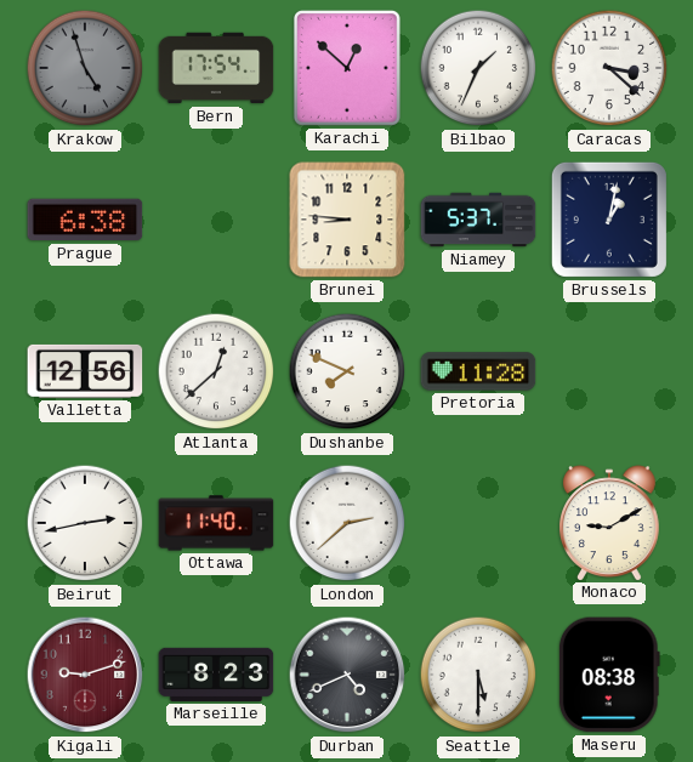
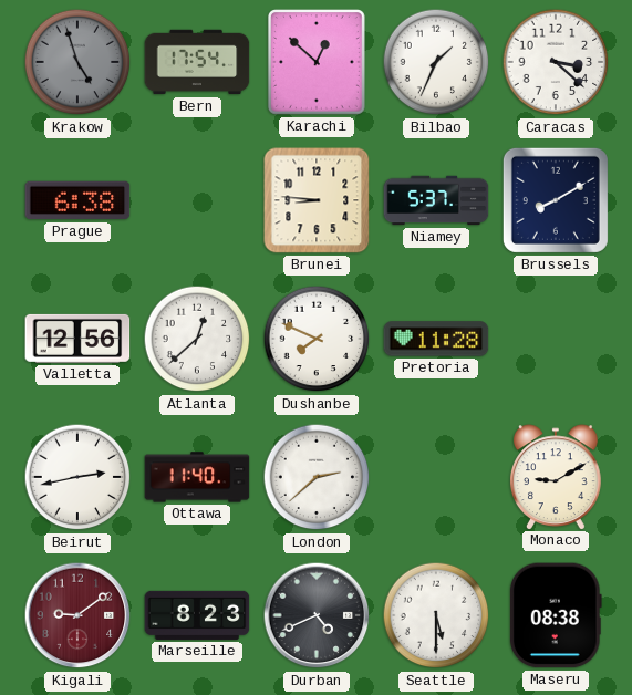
Brussels: 1:02 -> 8:10
Kigali: 9:12 -> 9:09
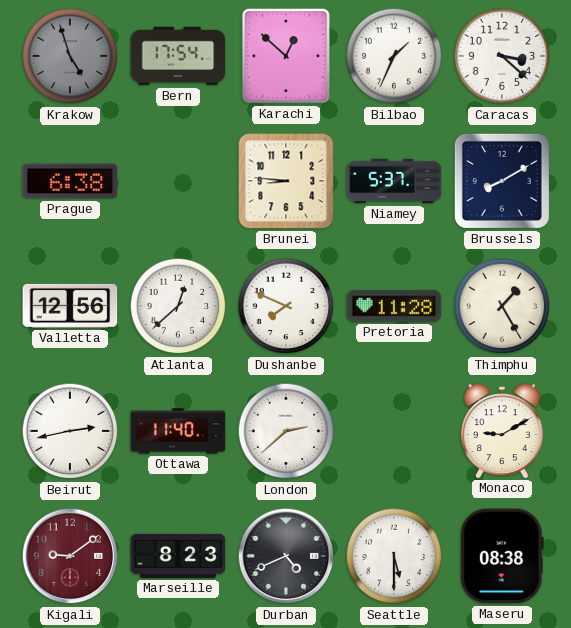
Thimphu: none -> 1:25
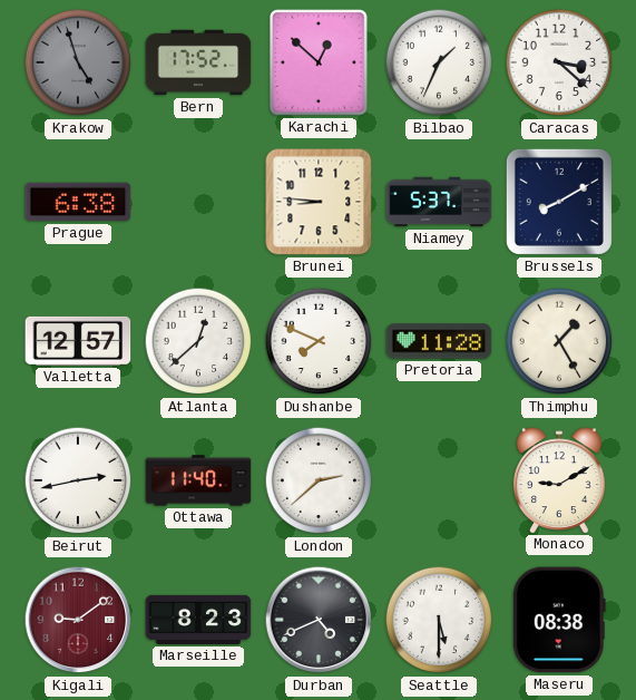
Bern: 17:54 -> 17:52
Valletta: 12:56 -> 12:57
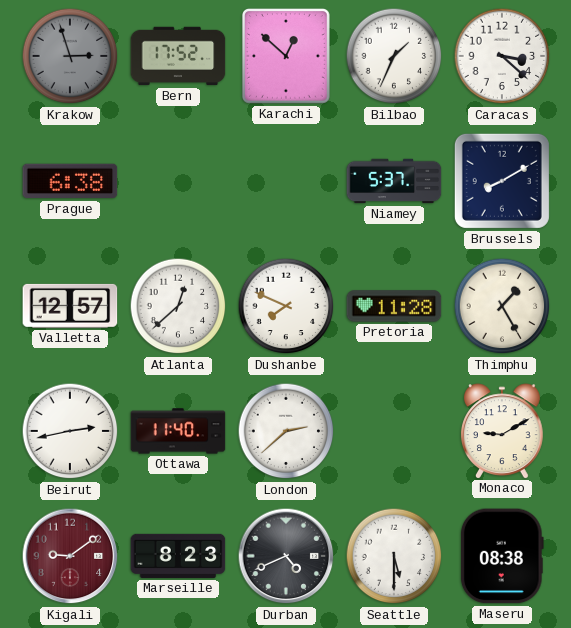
Krakow: 4:57 -> 2:57
Brunei: 8:46 -> none
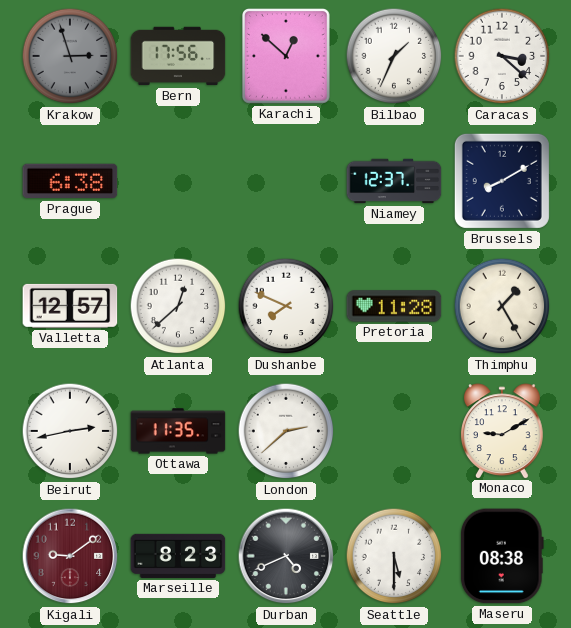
Bern: 17:52 -> 17:56
Niamey: 5:37 -> 12:37
Ottawa: 11:40 -> 11:35
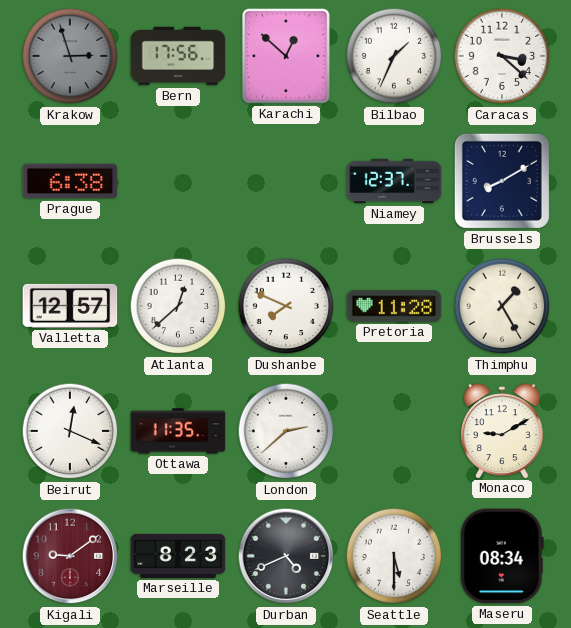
Beirut: 2:43 -> 12:19
Maseru: 08:38 -> 08:34
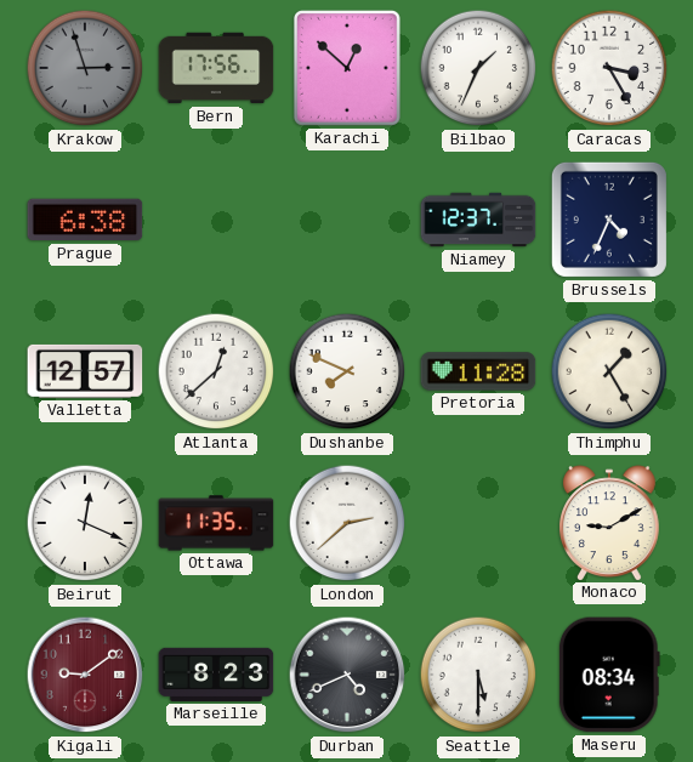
Caracas: 3:22 -> 3:25
Brussels: 8:10 -> 4:34
